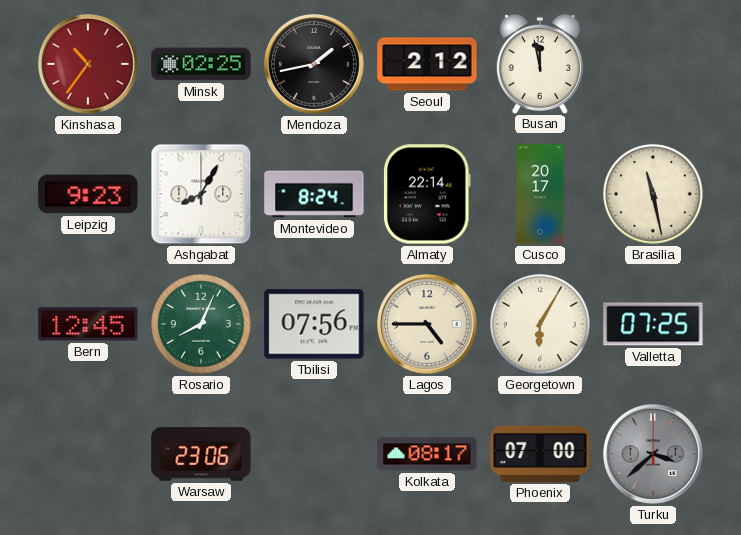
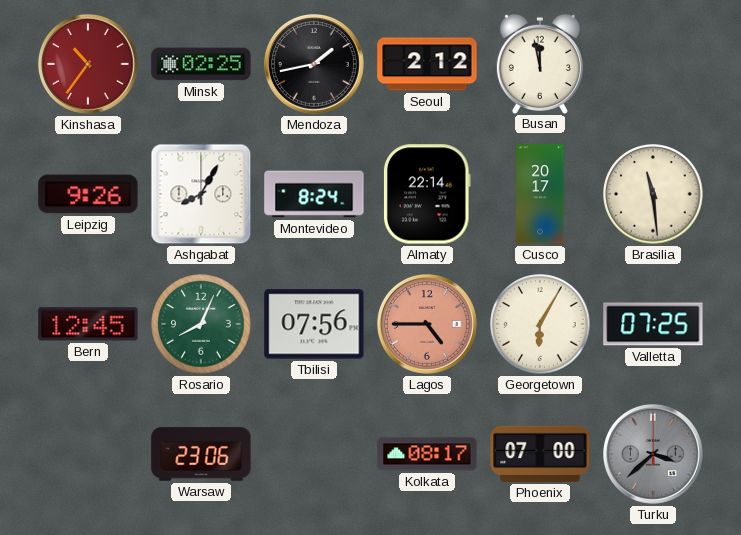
Leipzig: 9:23 -> 9:26
Brasilia: 11:28 -> 11:29
Lagos dial: cream -> salmon
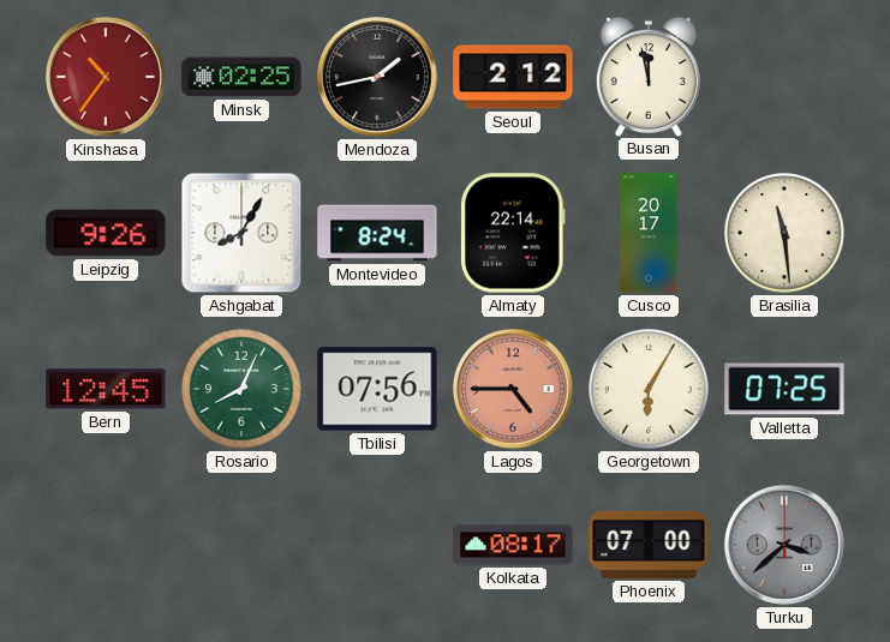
Warsaw: 23:06 -> none
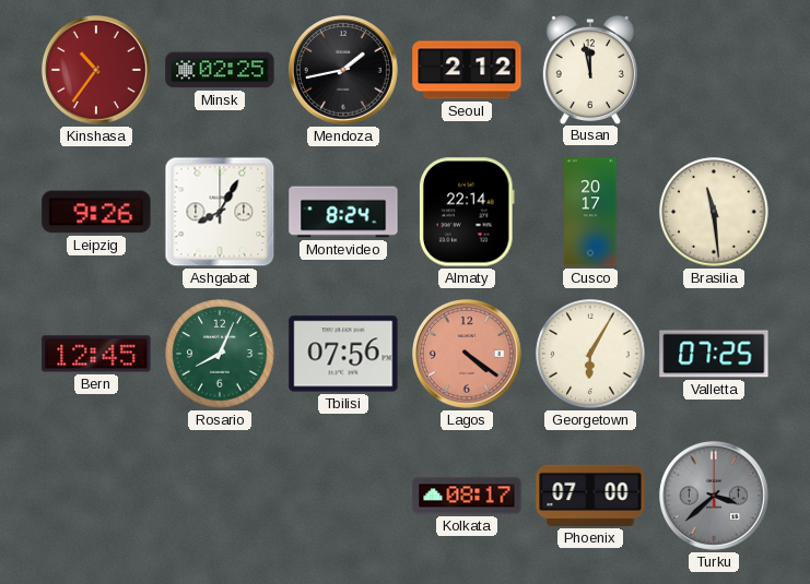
Lagos: 4:45 -> 4:21
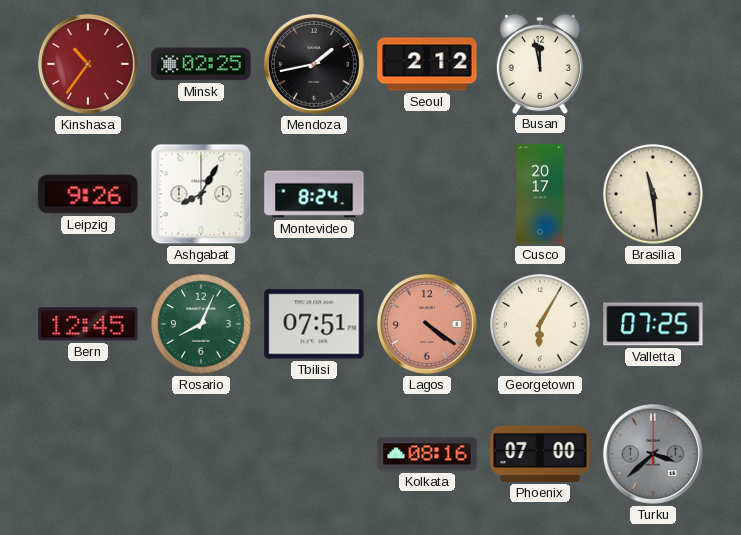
Almaty: 22:14 -> none
Tbilisi: 07:56 -> 07:51
Kolkata: 08:17 -> 08:16
